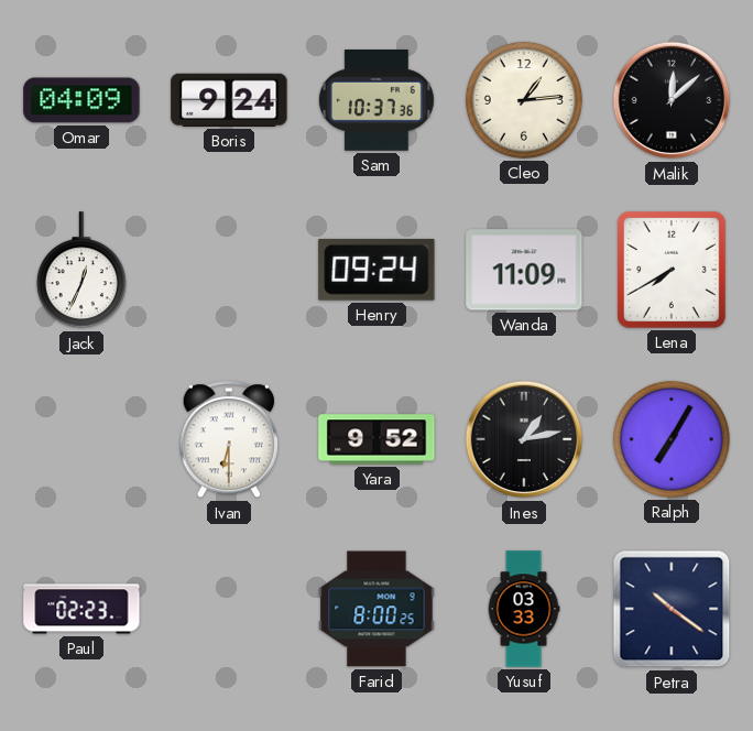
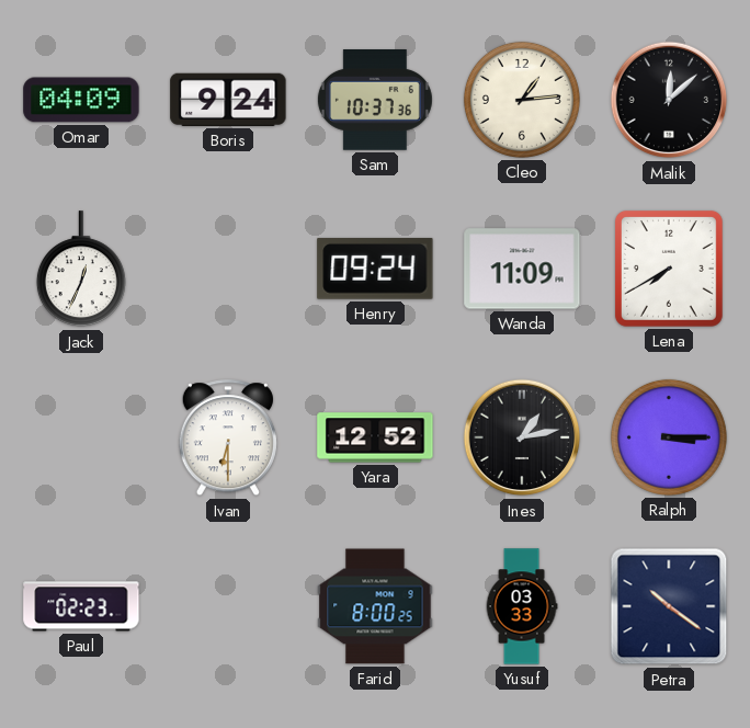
Yara: 9:52 -> 12:52
Ralph: 7:05 -> 3:15
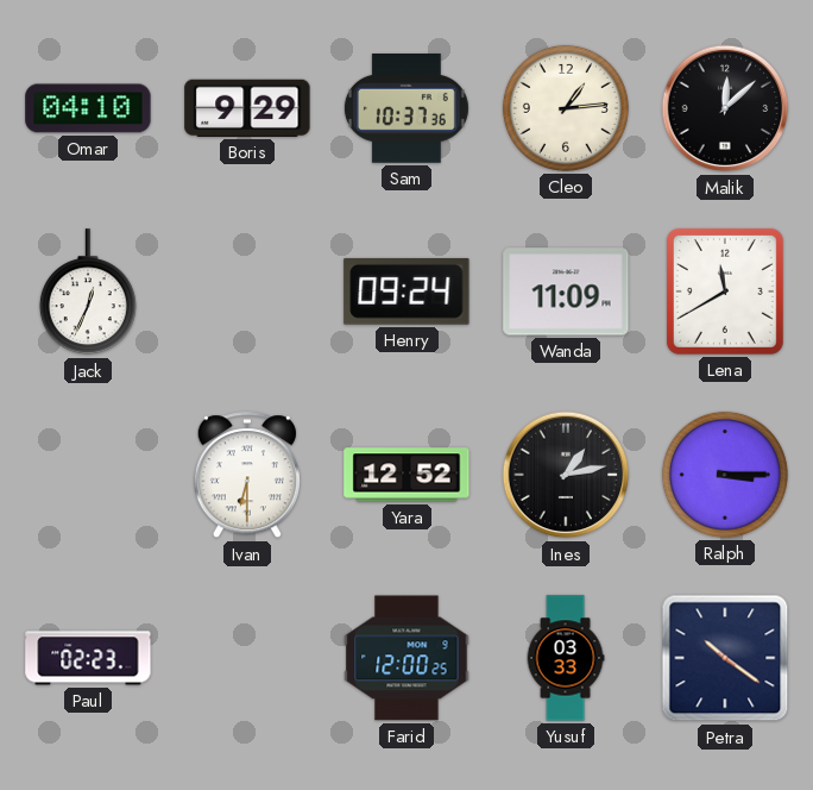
Omar: 04:09 -> 04:10
Boris: 9:24 -> 9:29
Lena: 7:40 -> 11:40
Farid: 8:00 -> 12:00
